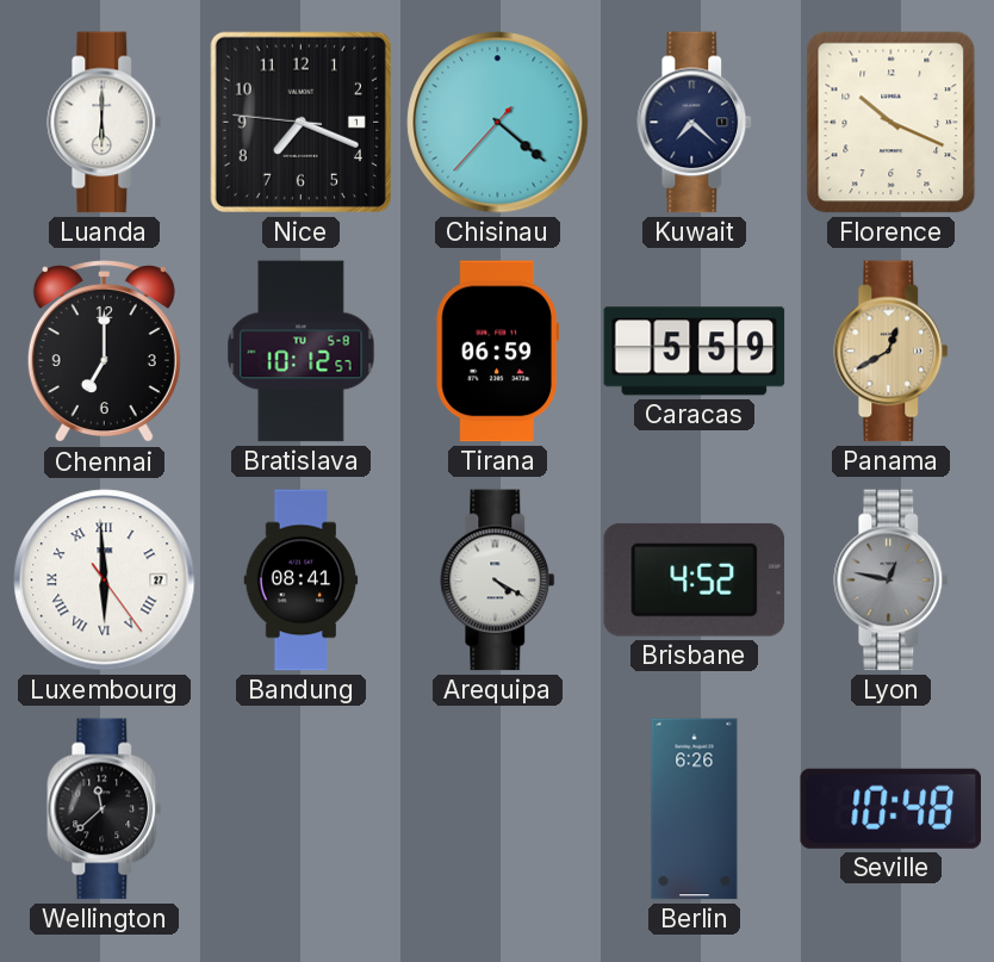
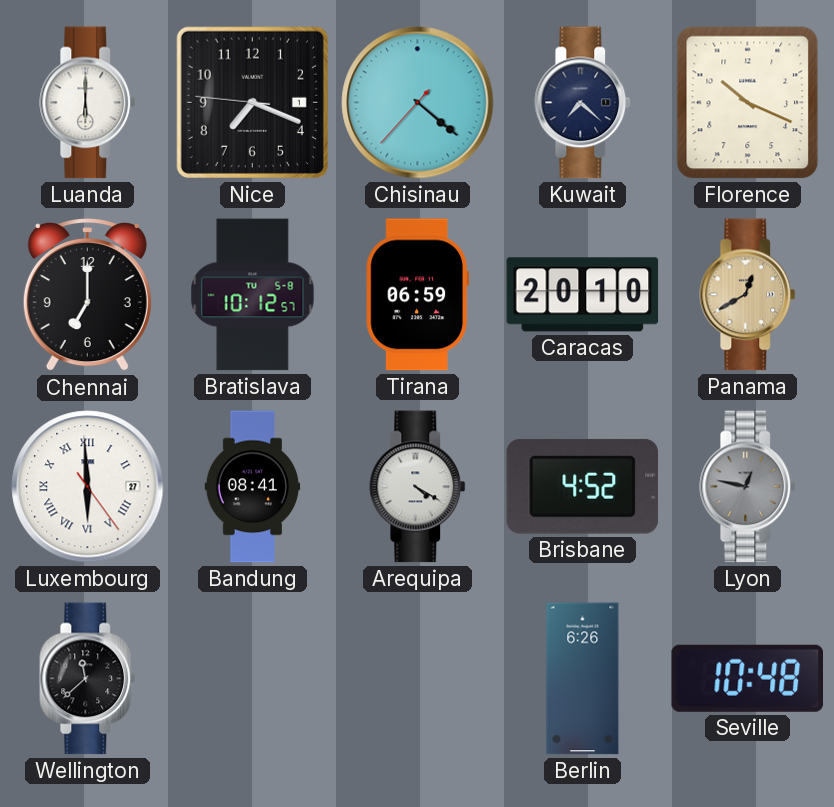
Caracas: 5:59 -> 20:10
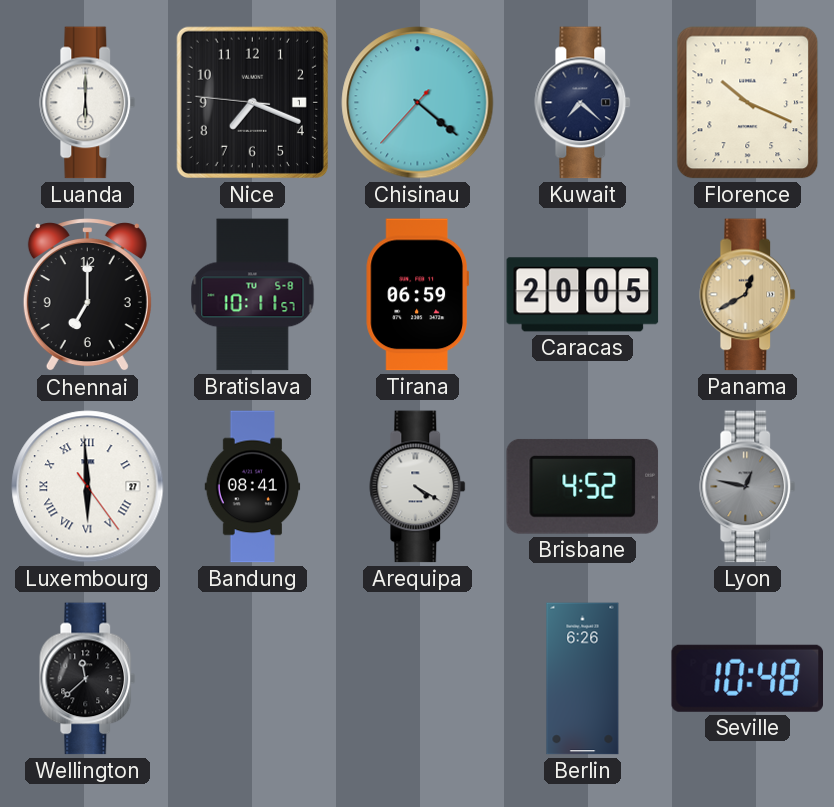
Bratislava: 10:12 -> 10:11
Caracas: 20:10 -> 20:05
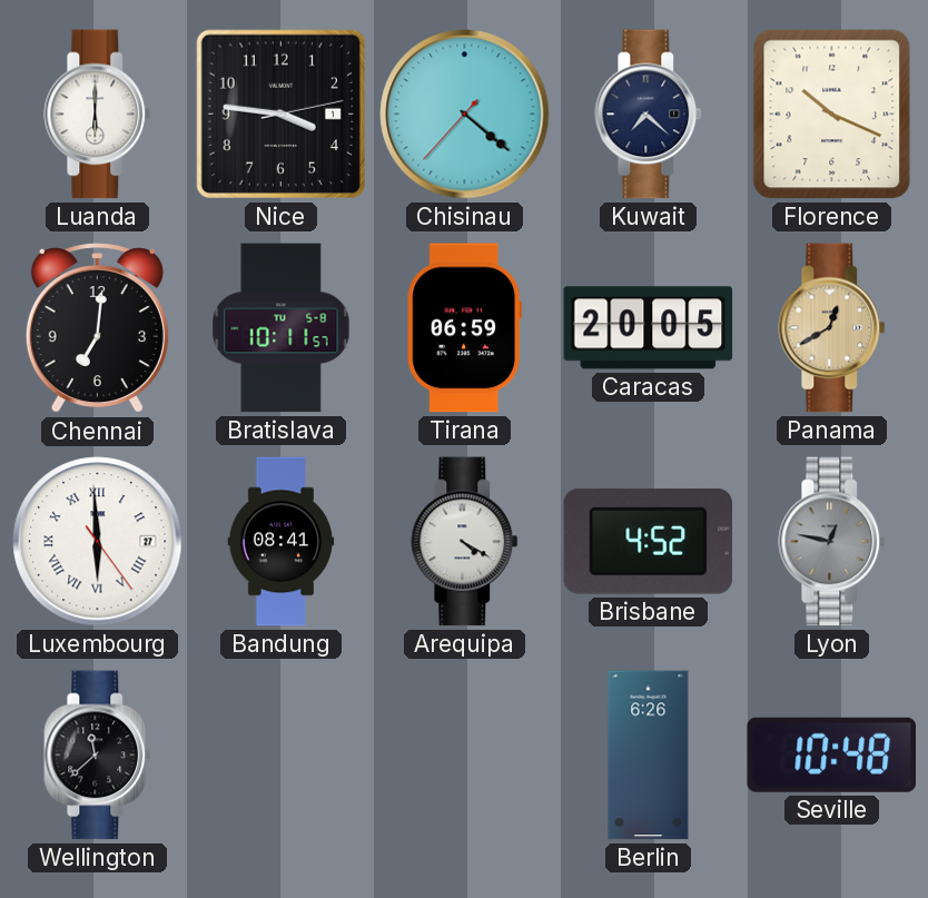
Nice: 7:18 -> 3:46
Chennai: 7:00 -> 7:01
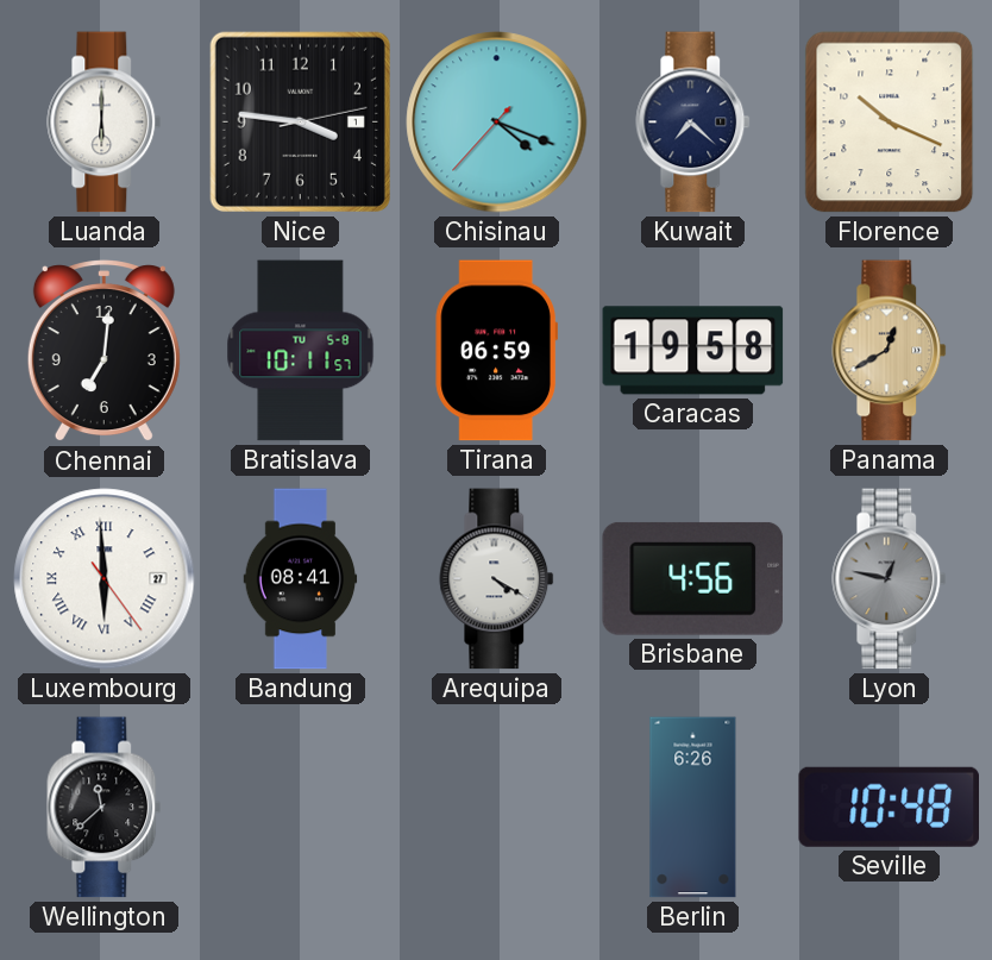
Chisinau: 4:21 -> 4:18
Caracas: 20:05 -> 19:58
Brisbane: 4:52 -> 4:56
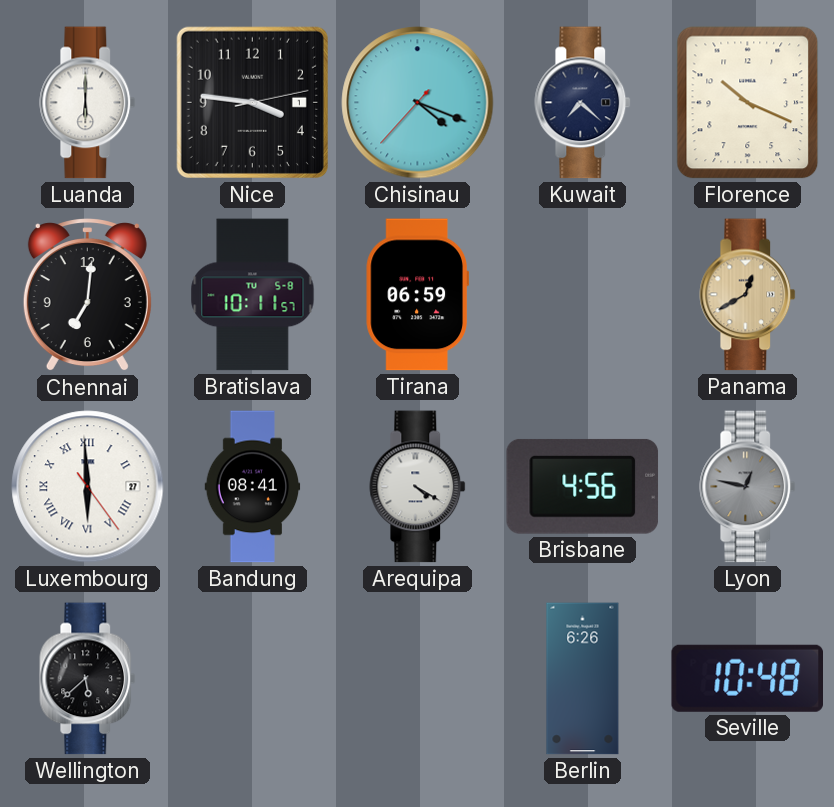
Caracas: 19:58 -> none
Wellington: 11:38 -> 5:38
